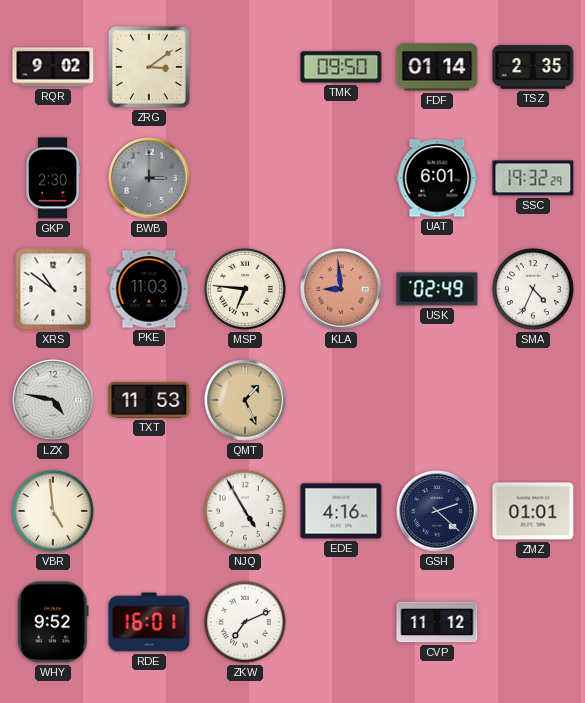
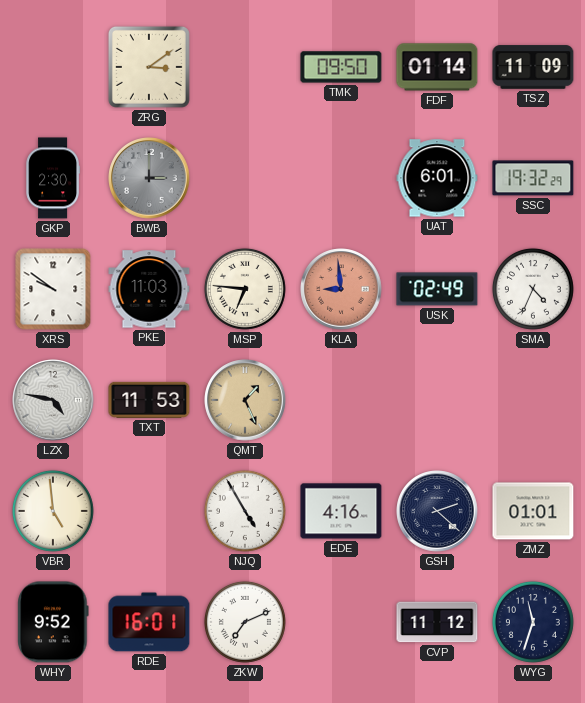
RQR: 9:02 -> none
TSZ: 2:35 -> 11:09
XRS: 10:51 -> 9:51
WYG: none -> 11:33
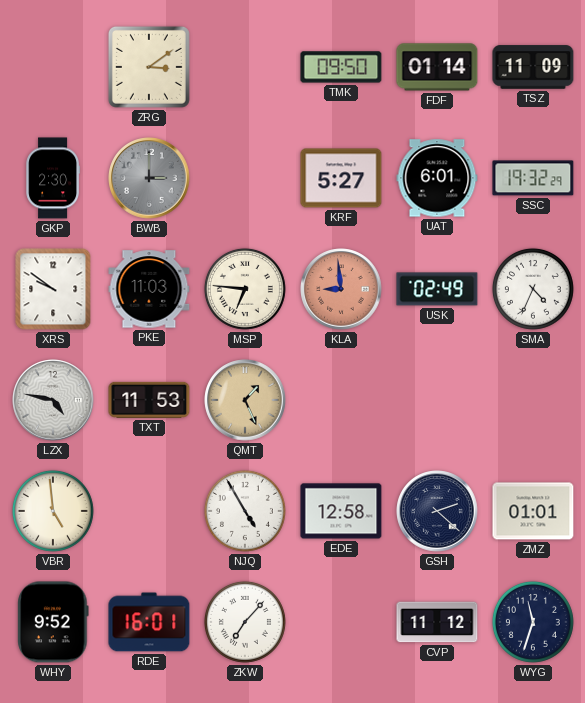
KRF: none -> 5:27
EDE: 4:16 -> 12:58
ZKW: 7:11 -> 7:07
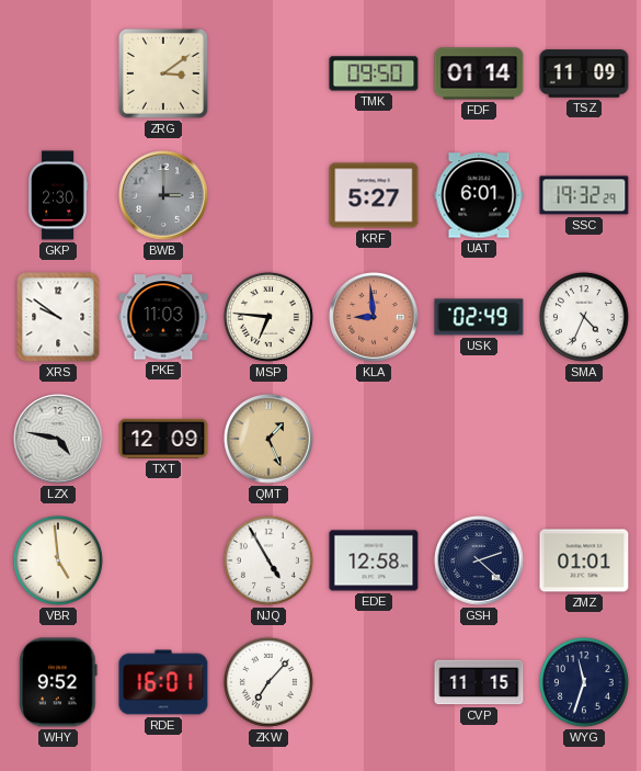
TXT: 11:53 -> 12:09
CVP: 11:12 -> 11:15
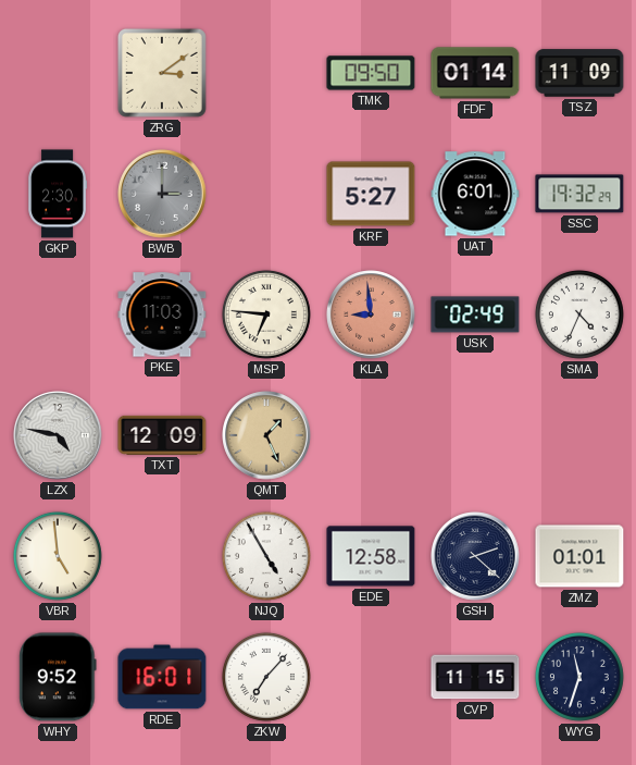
XRS: 9:51 -> none
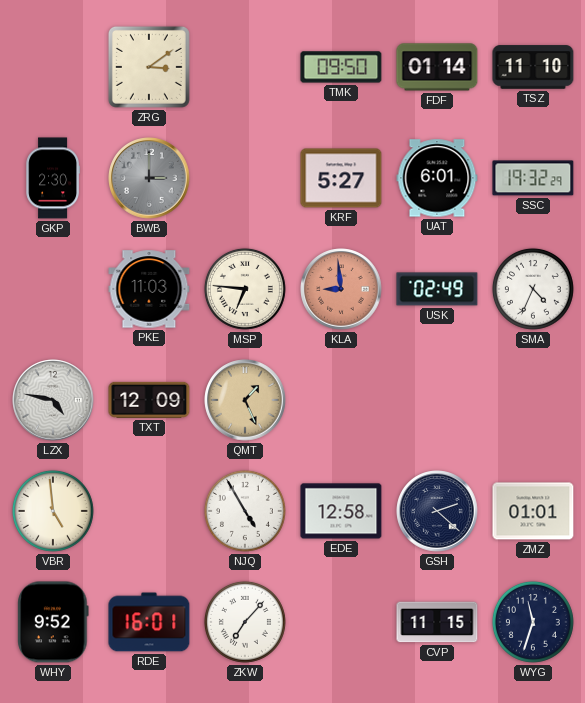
TSZ: 11:09 -> 11:10
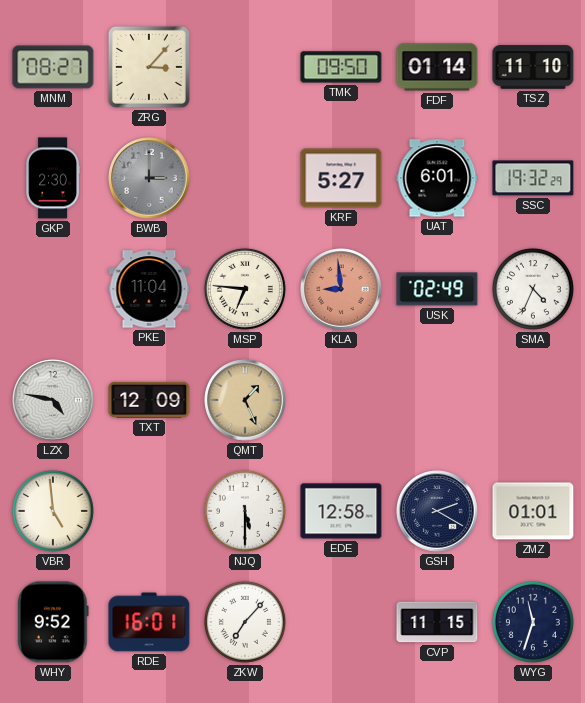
MNM: none -> 08:27
ZRG: 3:09 -> 3:07
PKE: 11:03 -> 11:04
NJQ: 4:55 -> 5:30
GSH: 2:22 -> 2:20
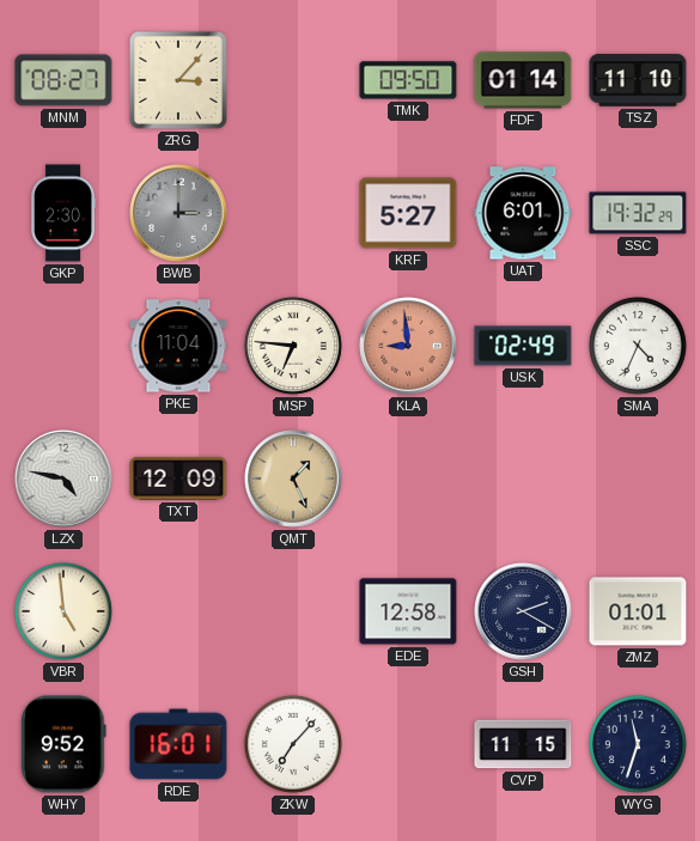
NJQ: 5:30 -> none
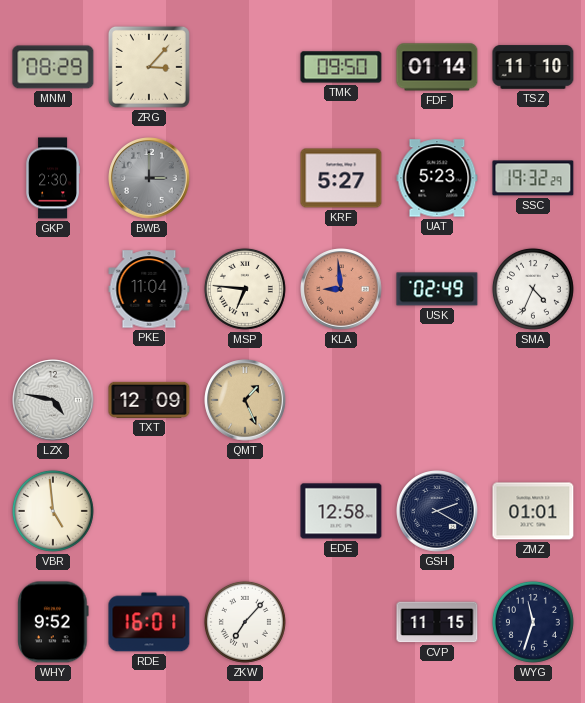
MNM: 08:27 -> 08:29
UAT: 6:01 -> 5:23
